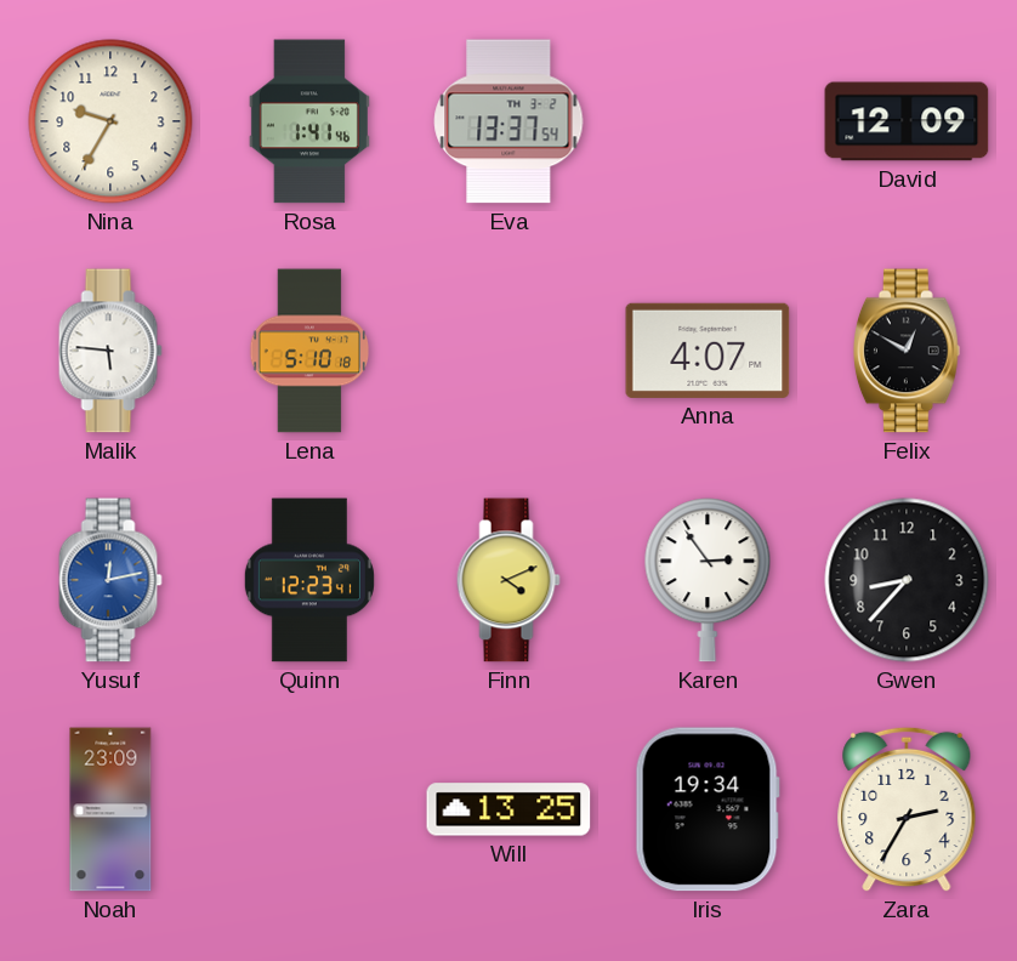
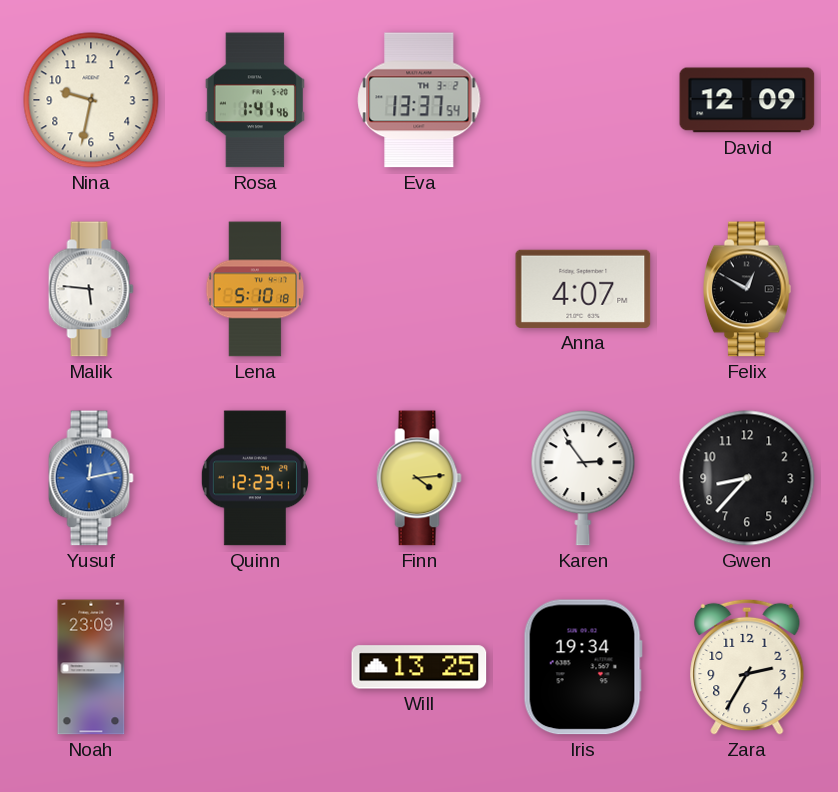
Nina: 9:35 -> 9:32
Finn: 4:11 -> 4:14
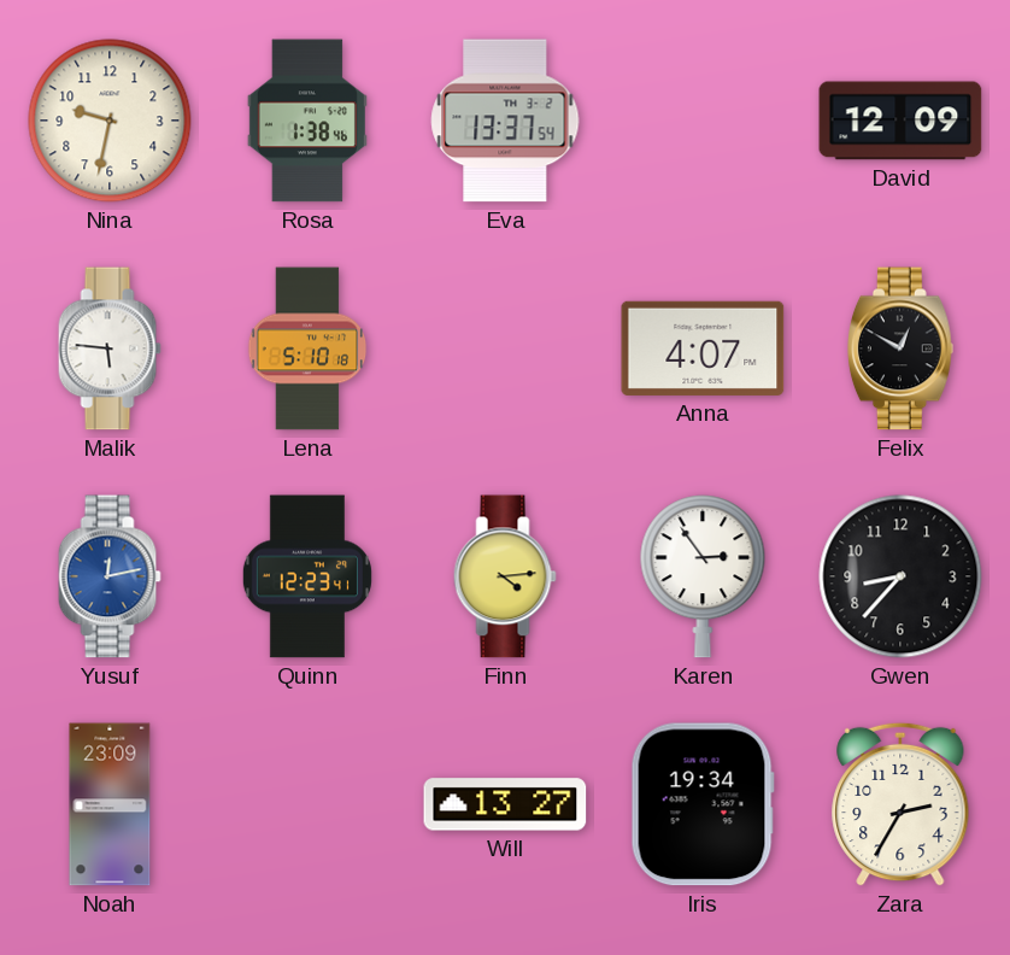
Rosa: 1:41 -> 1:38
Will: 13:25 -> 13:27
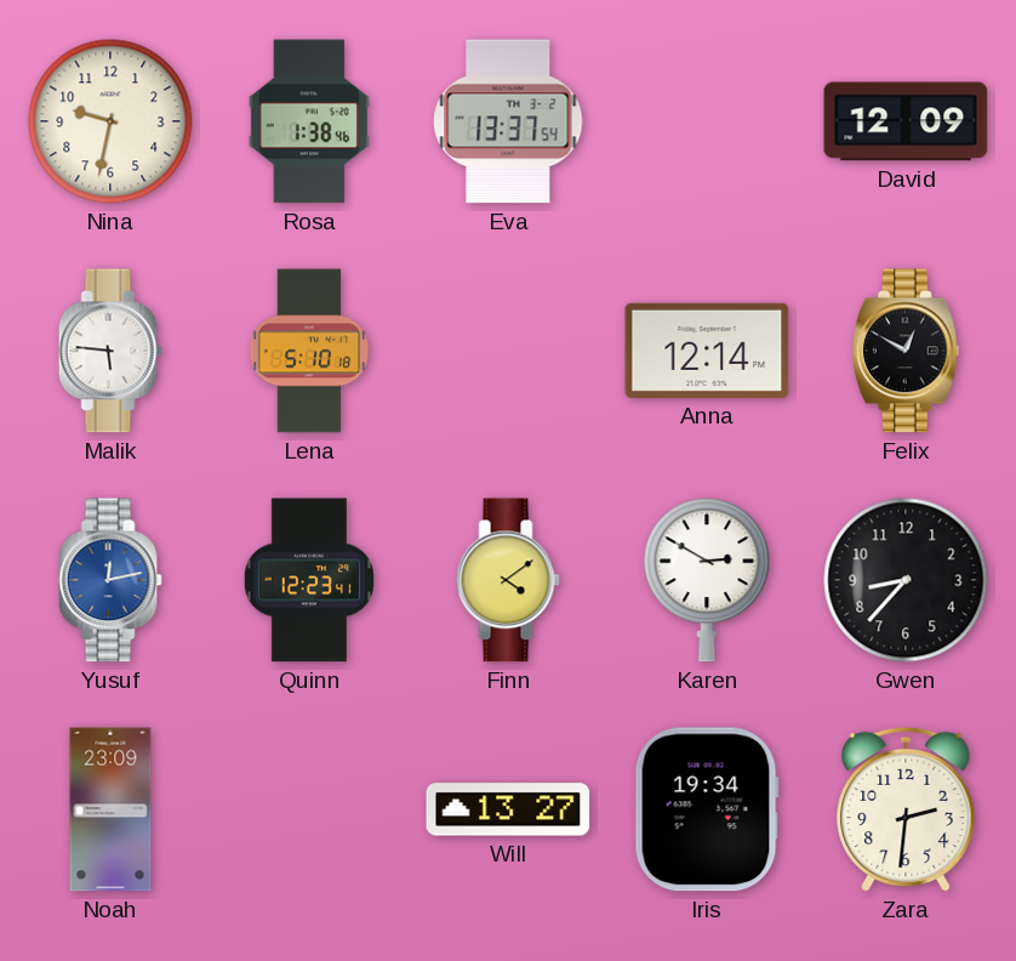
Anna: 4:07 -> 12:14
Finn: 4:14 -> 4:09
Karen: 2:54 -> 2:50
Zara: 2:35 -> 2:31
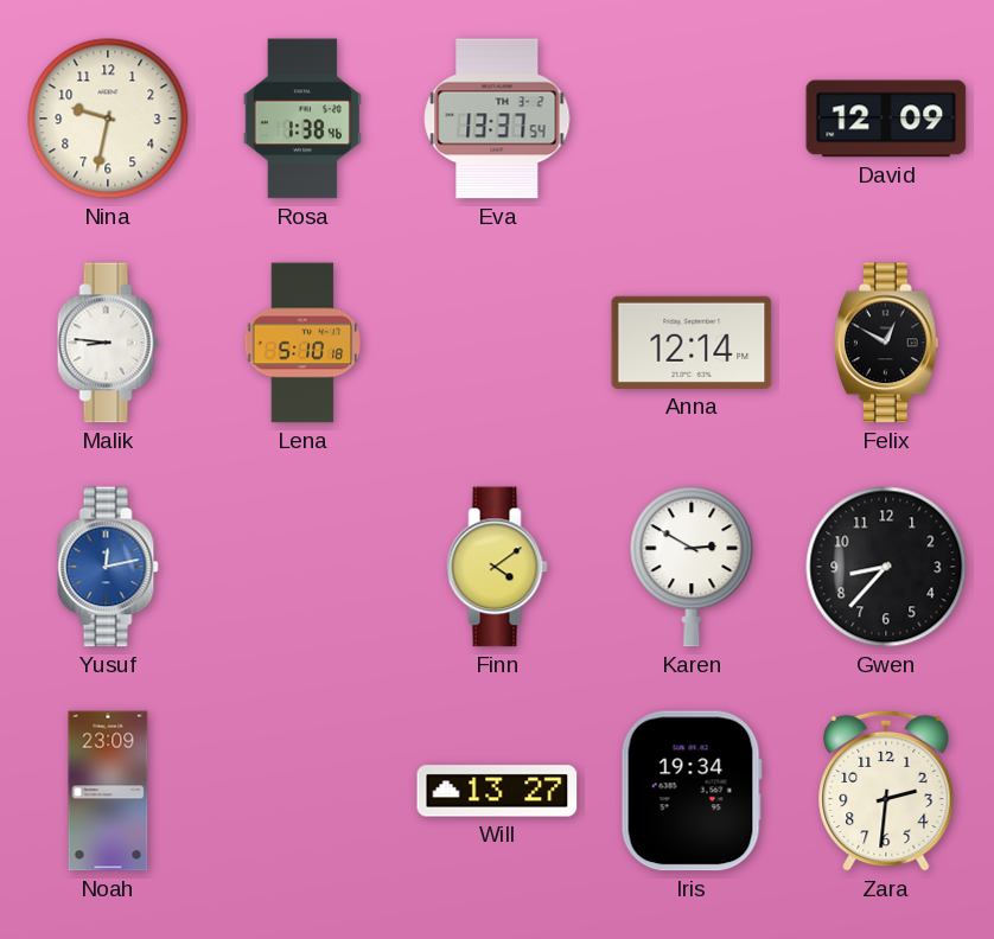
Malik: 5:46 -> 8:46
Quinn: 12:23 -> none
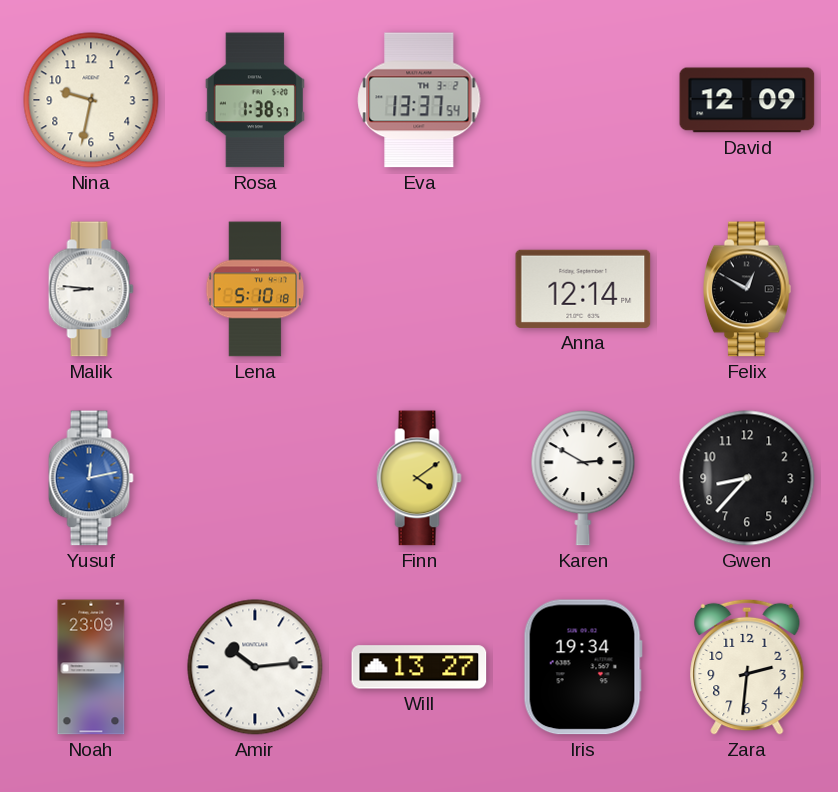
Rosa: 1:38:46 -> 1:38:57
Amir: none -> 10:14
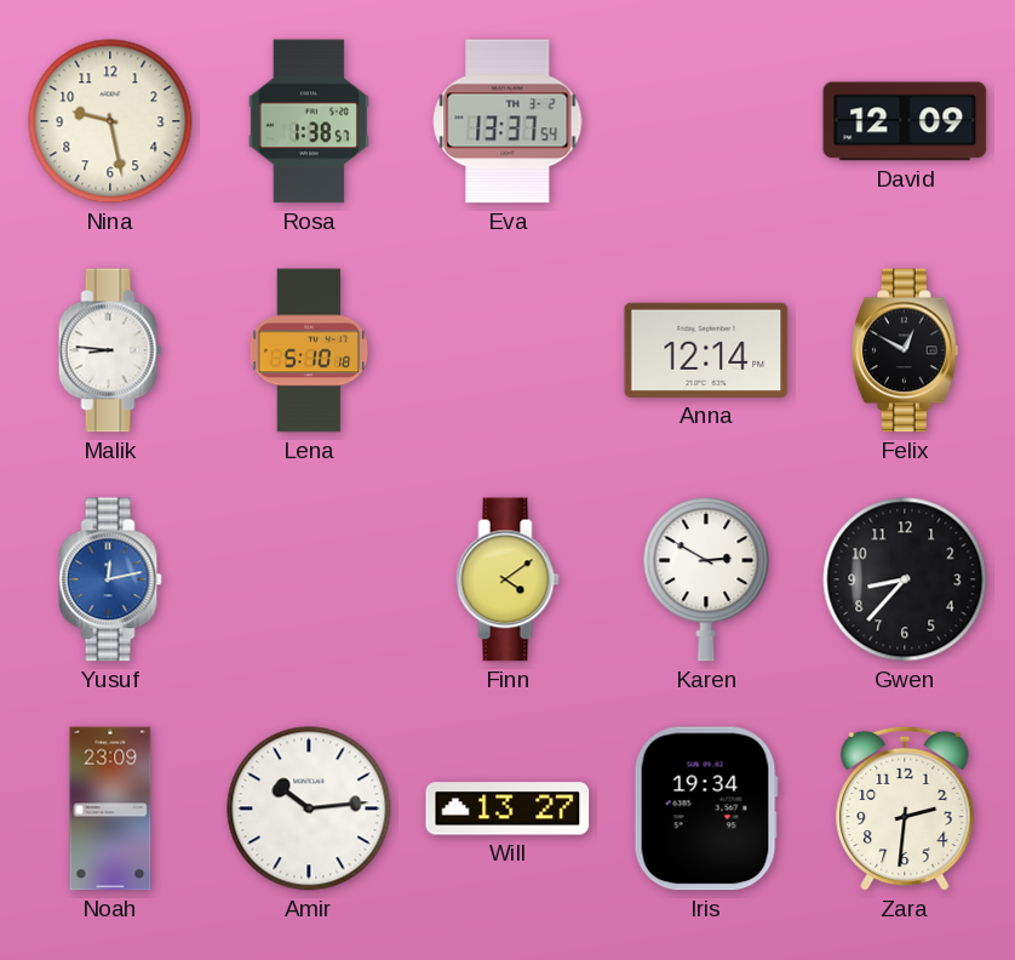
Nina: 9:32 -> 9:28
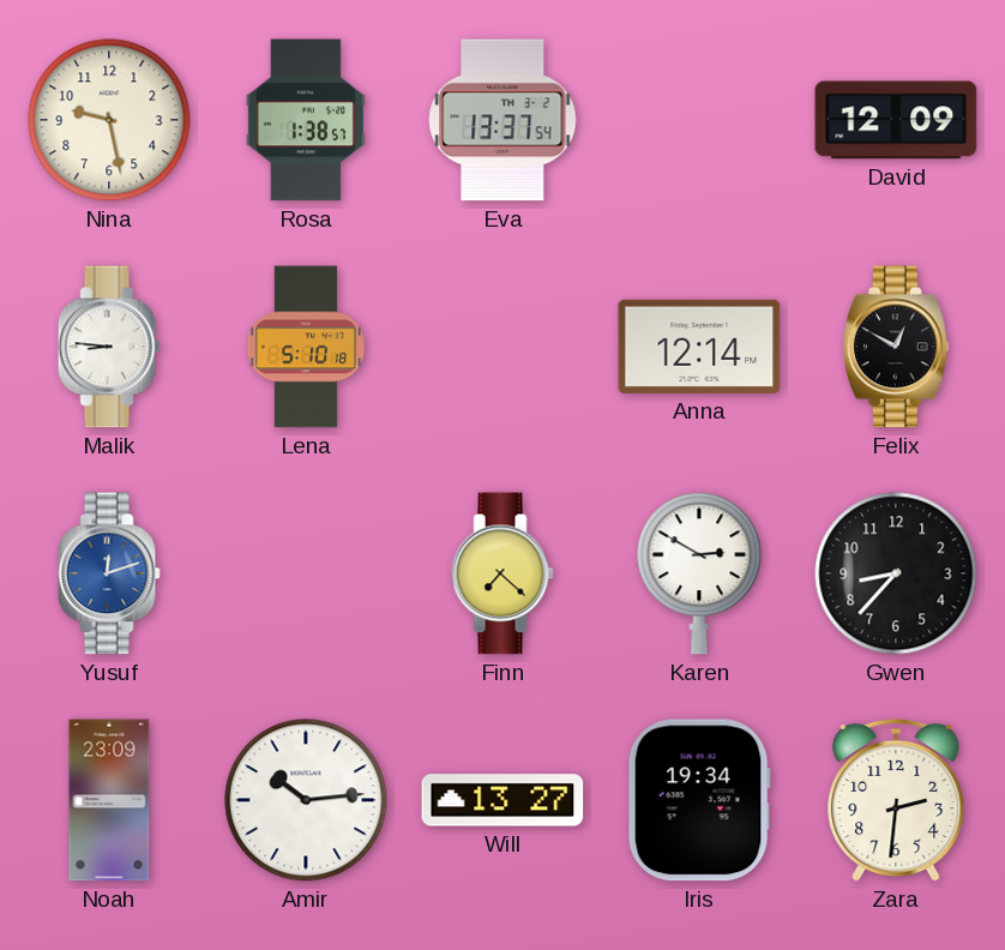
Yusuf: 12:13 -> 12:12
Finn: 4:09 -> 7:22
